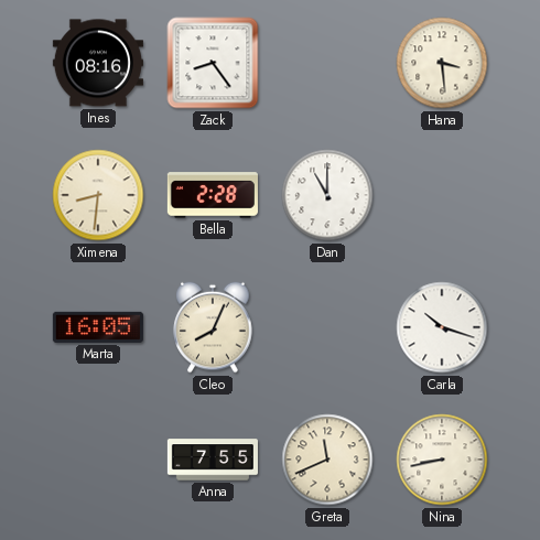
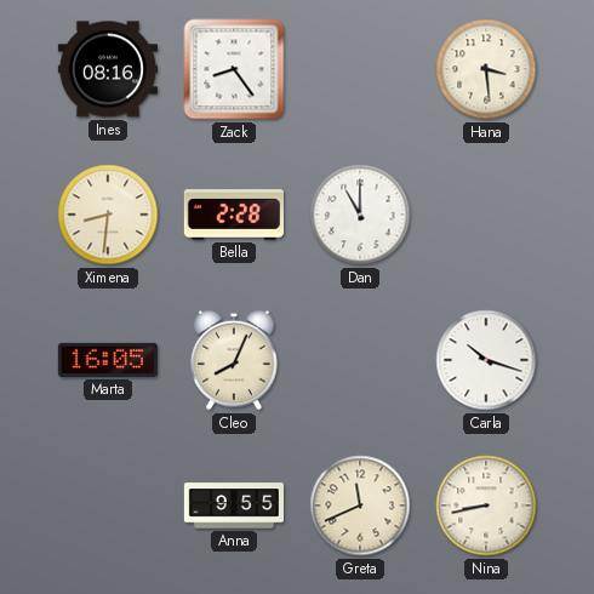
Anna: 7:55 -> 9:55
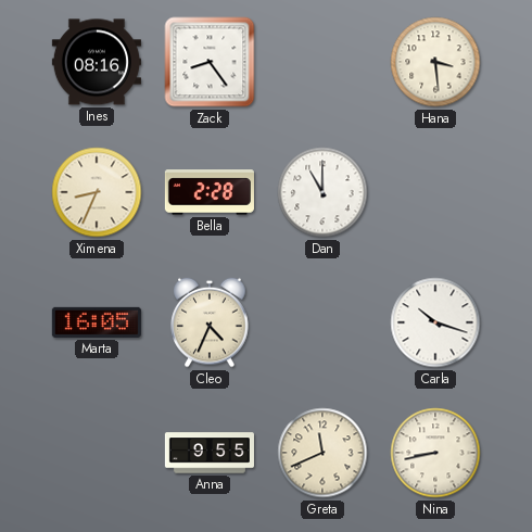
Ximena: 8:31 -> 8:34
Cleo: 8:04 -> 4:34
